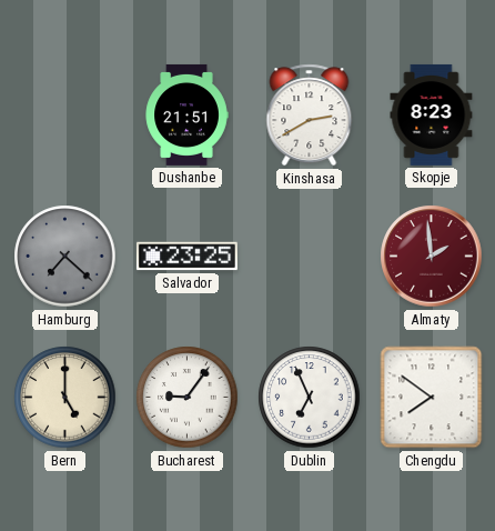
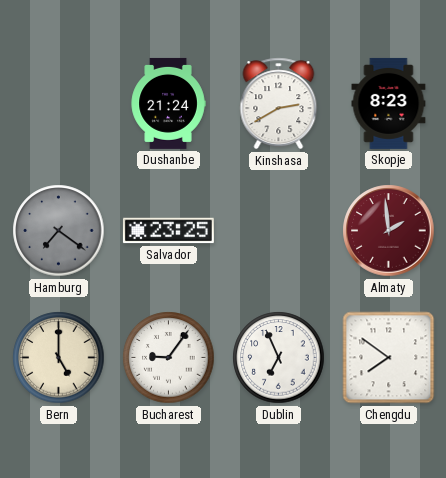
Dushanbe: 21:51 -> 21:24
Hamburg: 7:22 -> 7:21
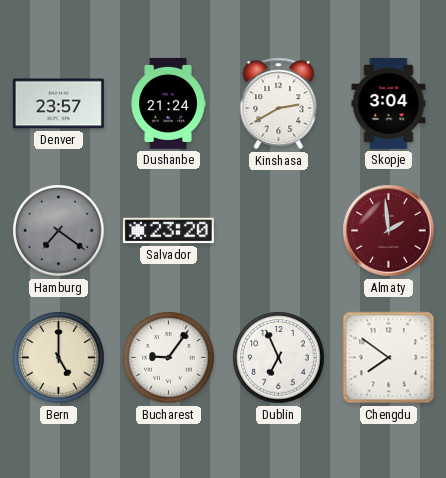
Denver: none -> 23:57
Skopje: 8:23 -> 3:04
Salvador: 23:25 -> 23:20
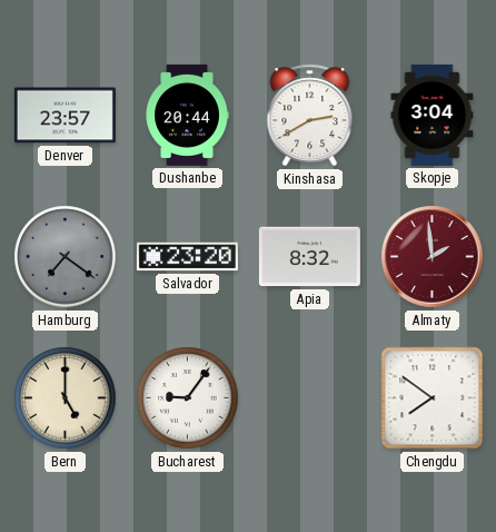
Dushanbe: 21:24 -> 20:44
Apia: none -> 8:32
Dublin: 6:56 -> none
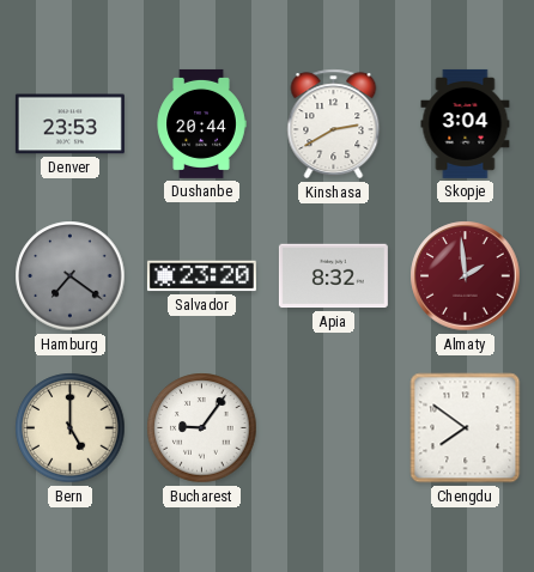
Denver: 23:57 -> 23:53
